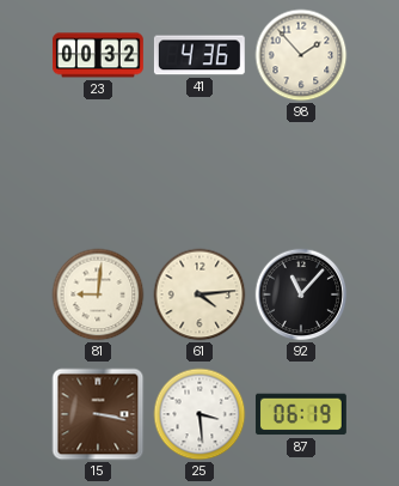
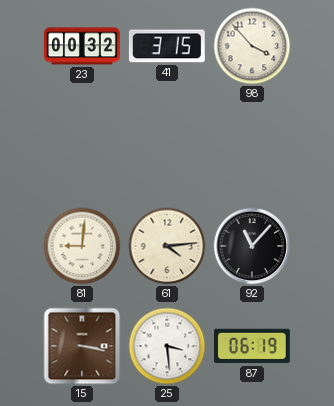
41: 4:36 -> 3:15
98: 1:53 -> 3:53
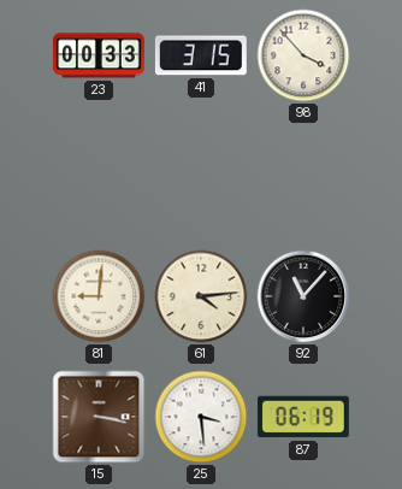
23: 00:32 -> 00:33
